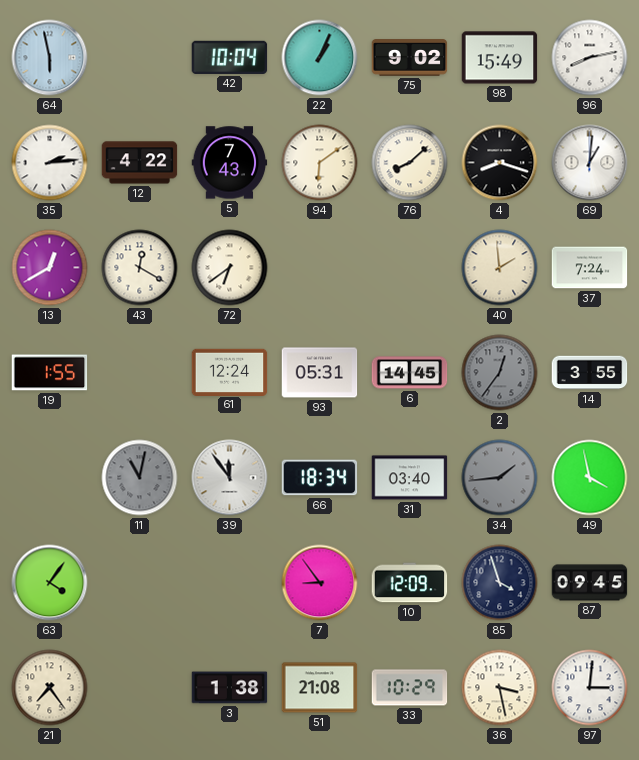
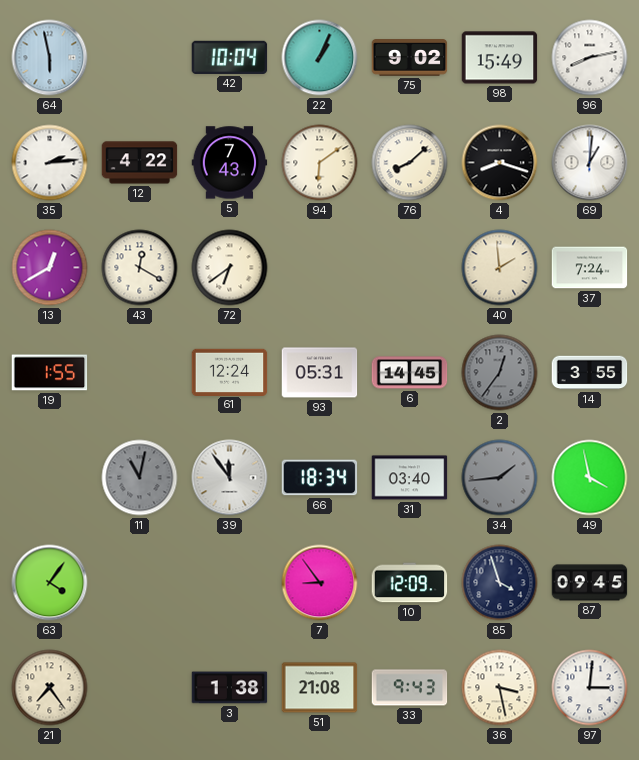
33: 10:29 -> 9:43
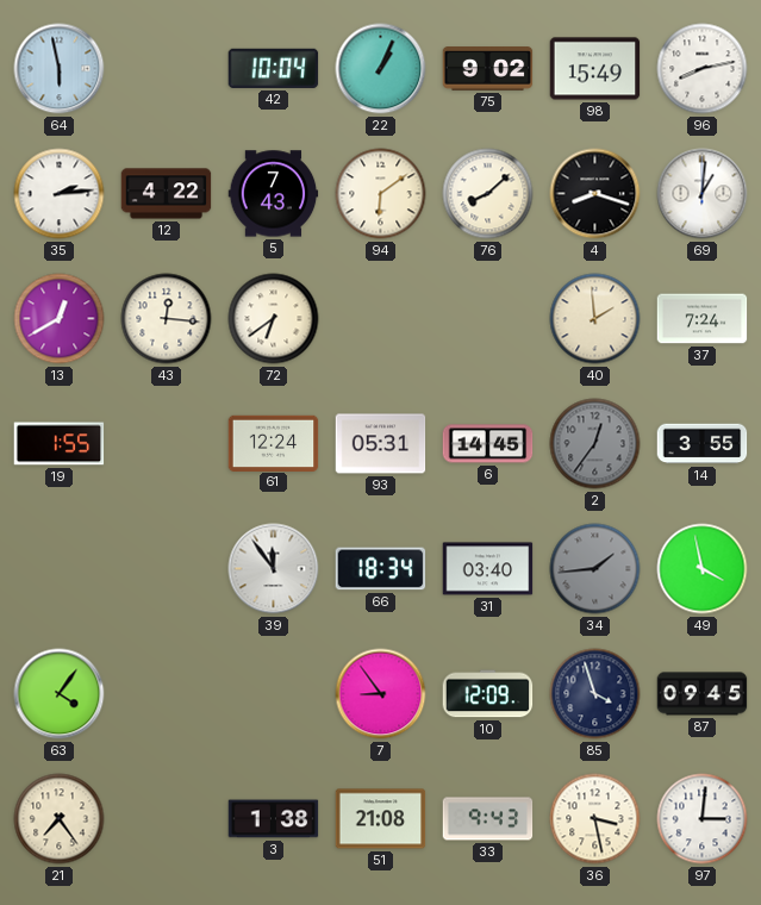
43: 12:20 -> 12:16
11: 11:02 -> none
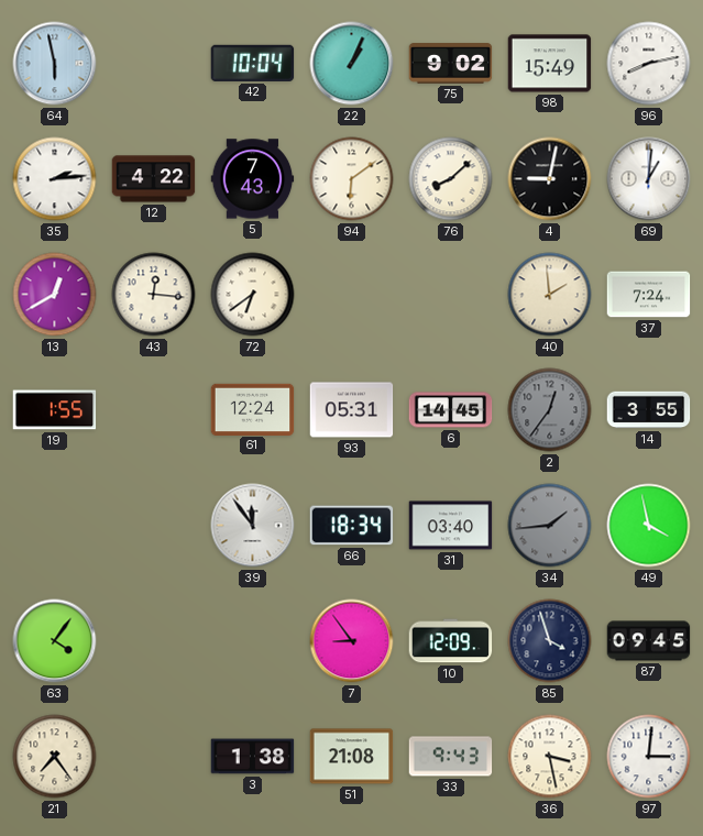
4: 8:18 -> 9:02
